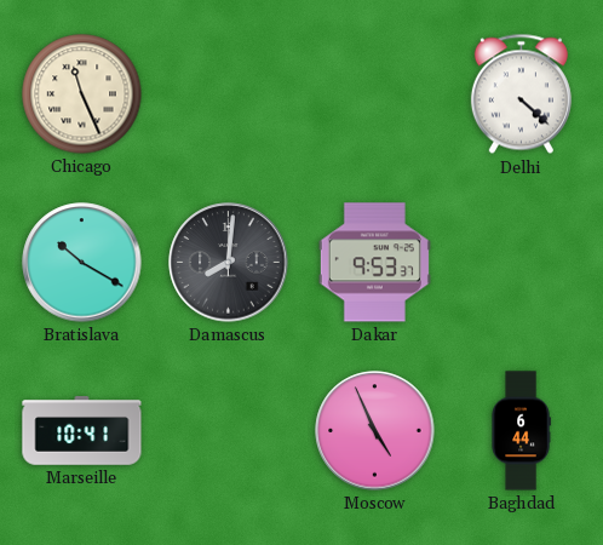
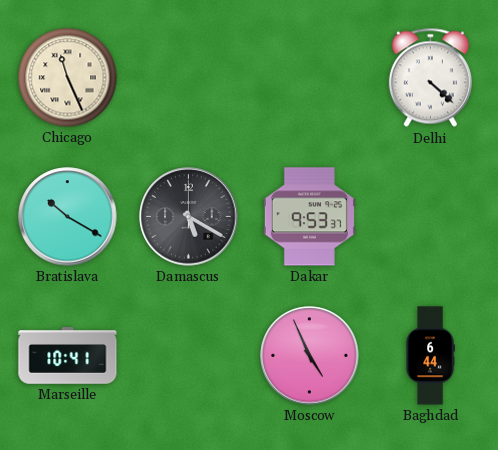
Damascus: 8:01 -> 5:20
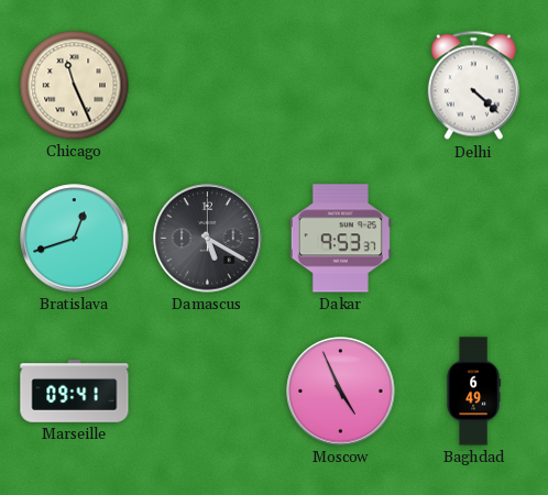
Bratislava: 10:20 -> 12:42
Marseille: 10:41 -> 09:41
Baghdad: 6:44 -> 6:49
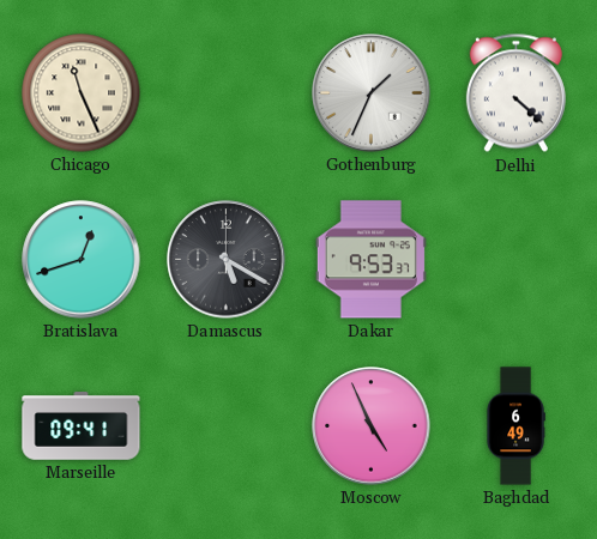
Gothenburg: none -> 1:34
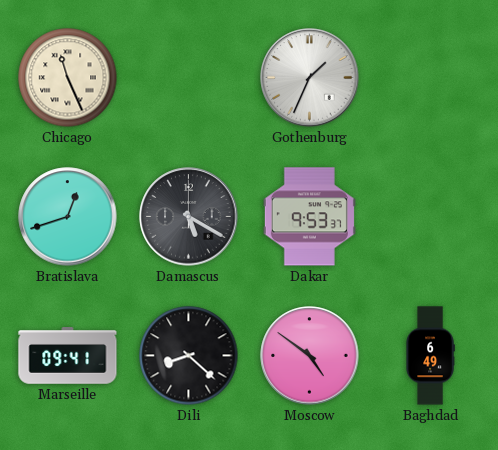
Delhi: 4:22 -> none
Dili: none -> 8:22
Moscow: 4:56 -> 4:51
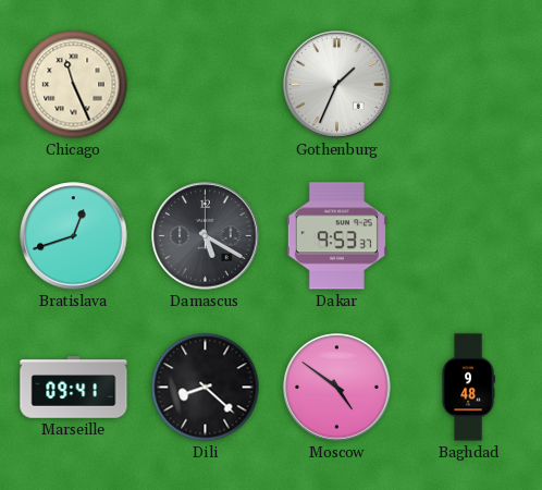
Baghdad: 6:49 -> 9:48
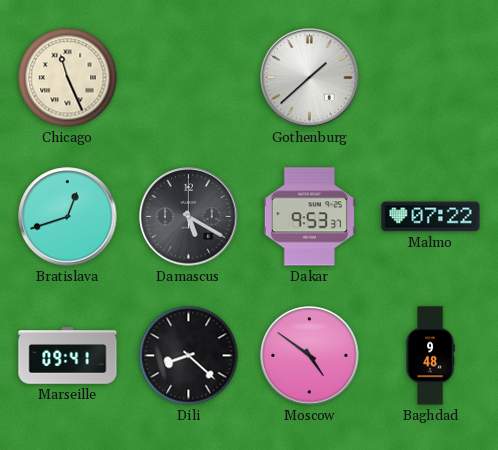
Gothenburg: 1:34 -> 1:38
Malmo: none -> 07:22
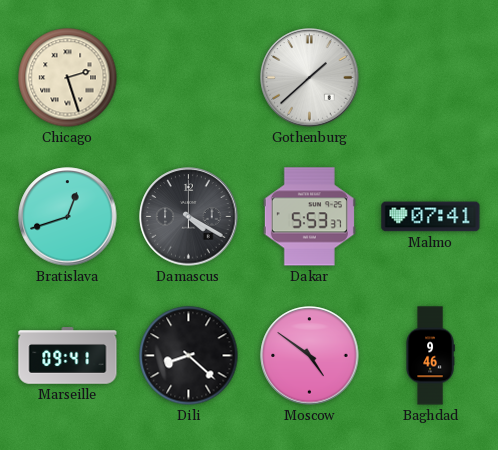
Chicago: 11:26 -> 2:27
Damascus: 5:20 -> 4:20
Dakar: 9:53 -> 5:53
Malmo: 07:22 -> 07:41
Baghdad: 9:48 -> 9:46
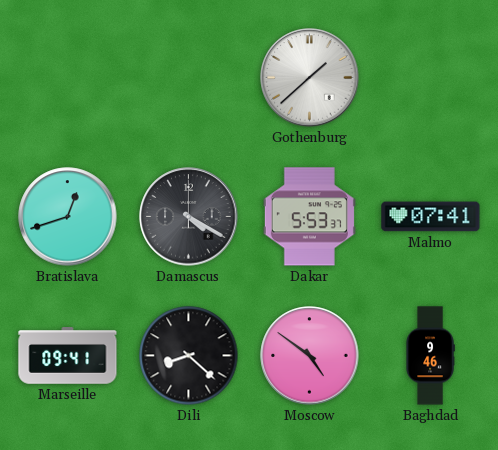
Chicago: 2:27 -> none
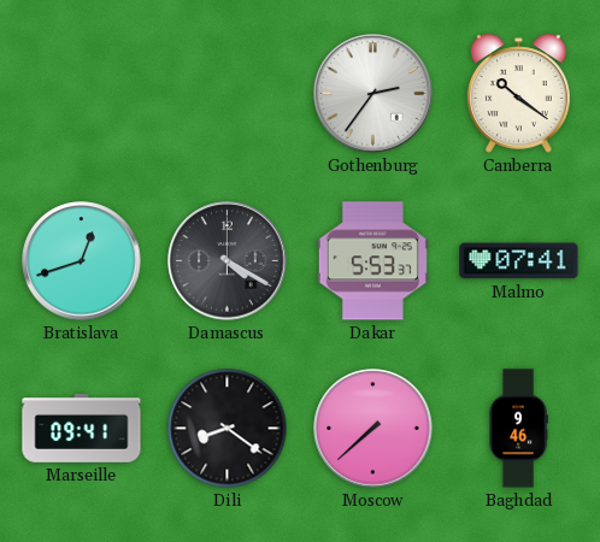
Gothenburg: 1:38 -> 2:36
Canberra: none -> 10:21
Dili: 8:22 -> 8:21
Moscow: 4:51 -> 7:38
